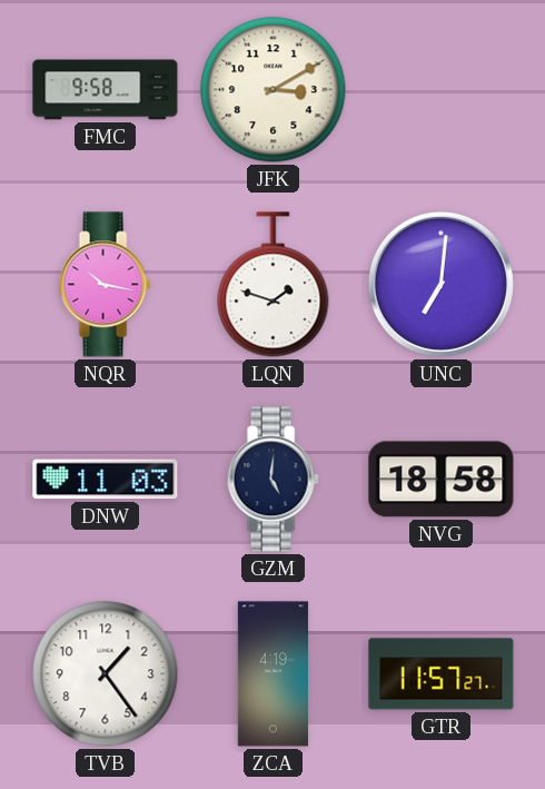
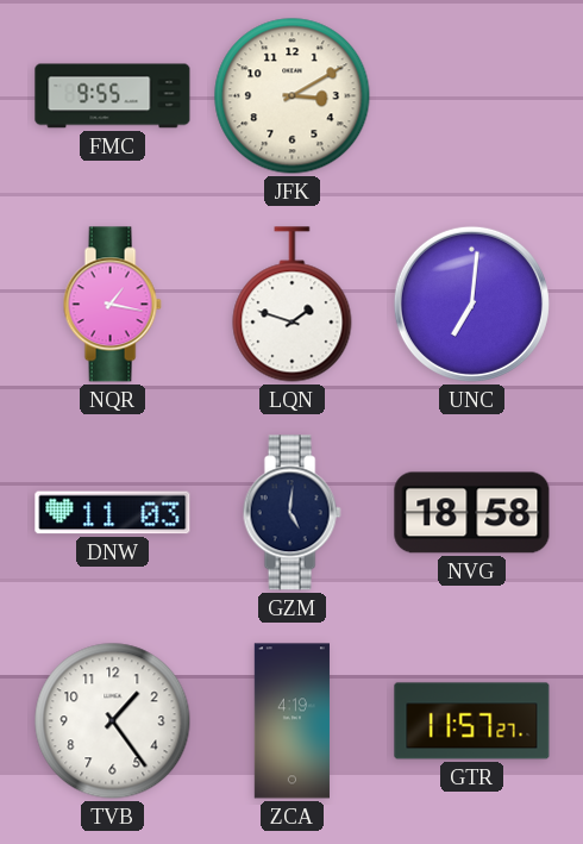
FMC: 9:58 -> 9:55
NQR: 10:17 -> 1:17
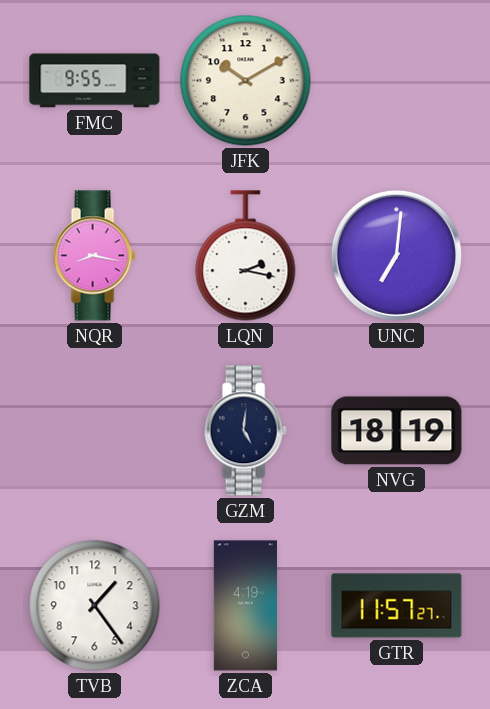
JFK: 3:10 -> 10:10
NQR: 1:17 -> 8:17
LQN: 1:48 -> 2:17
DNW: 11:03 -> none
NVG: 18:58 -> 18:19
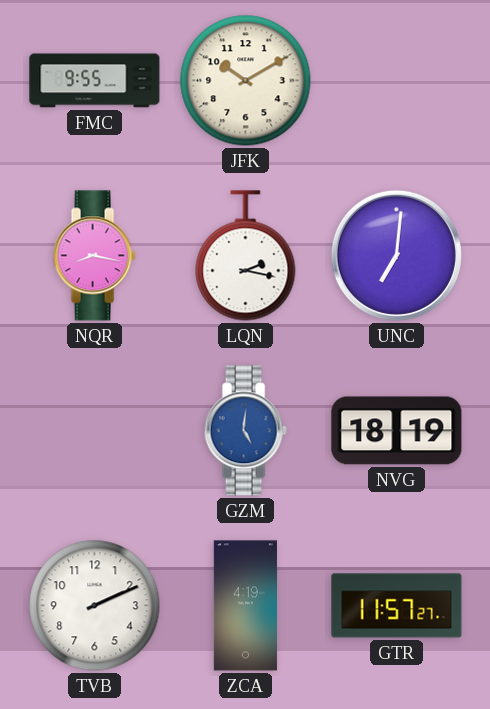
GZM dial: navy -> blue
TVB: 1:24 -> 2:11
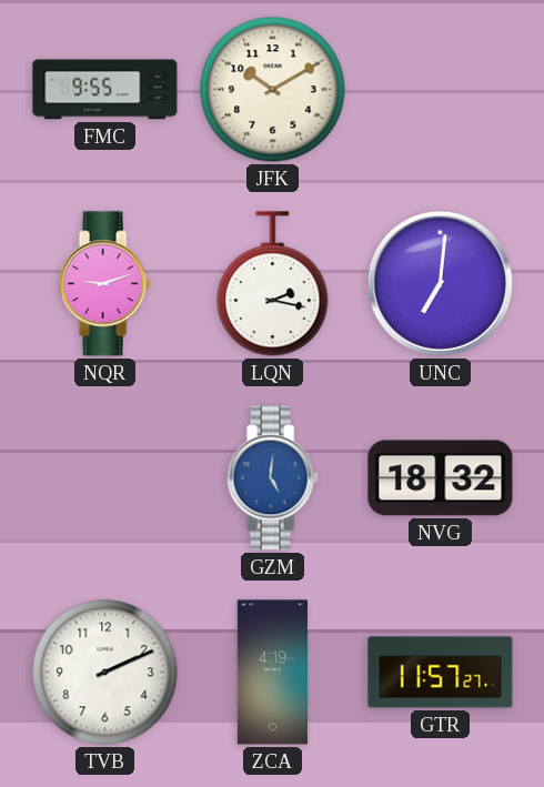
NQR: 8:17 -> 9:12
NVG: 18:19 -> 18:32
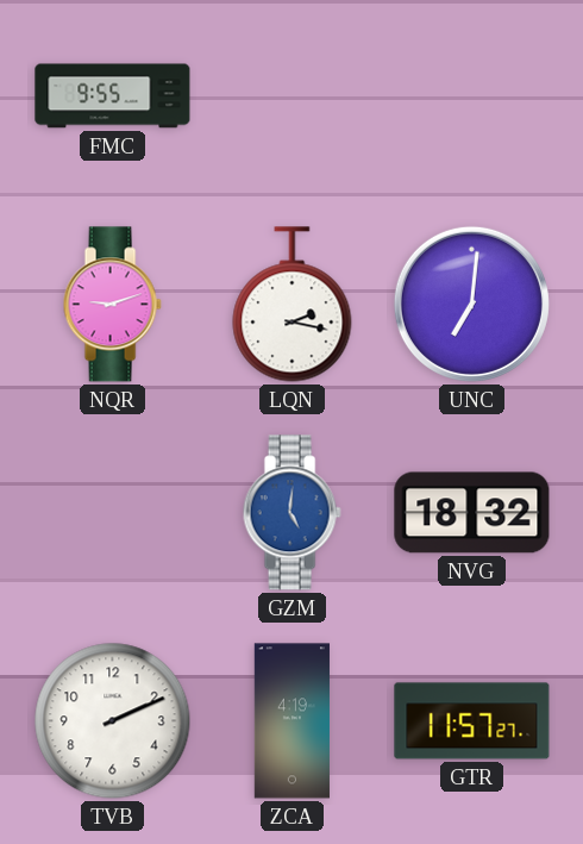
JFK: 10:10 -> none
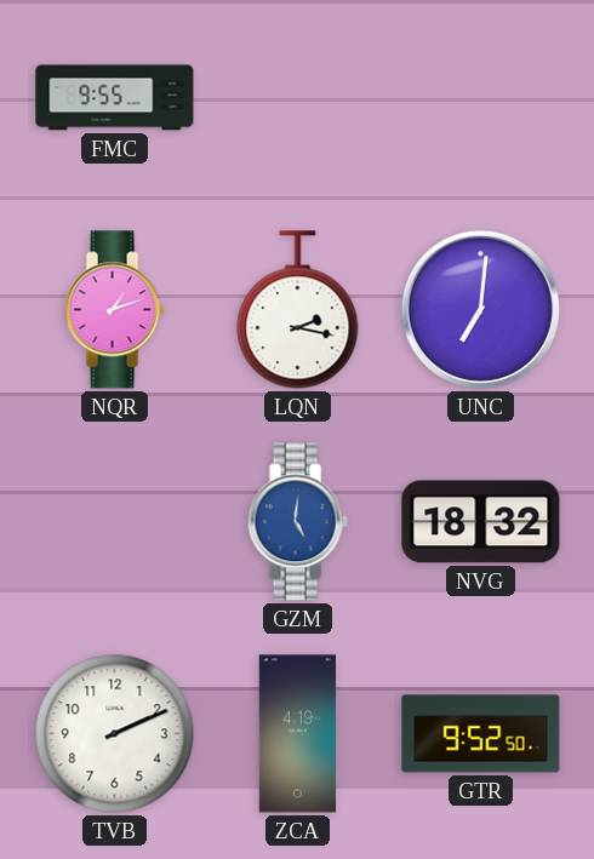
NQR: 9:12 -> 1:12
GTR: 11:57 -> 9:52
